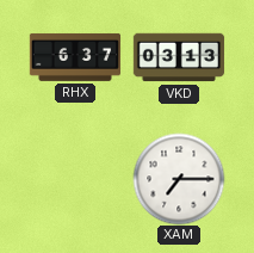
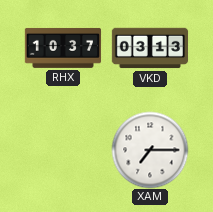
RHX: 6:37 -> 10:37
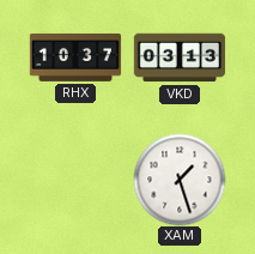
XAM: 7:15 -> 1:27
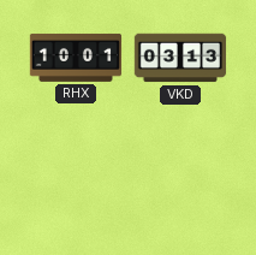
RHX: 10:37 -> 10:01
XAM: 1:27 -> none
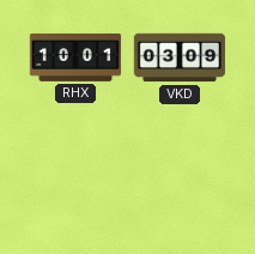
VKD: 03:13 -> 03:09
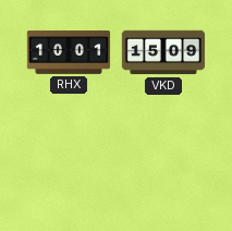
VKD: 03:09 -> 15:09
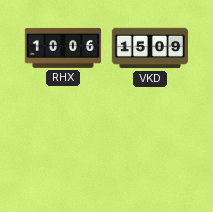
RHX: 10:01 -> 10:06
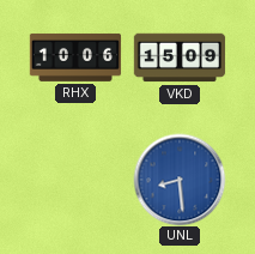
UNL: none -> 8:29
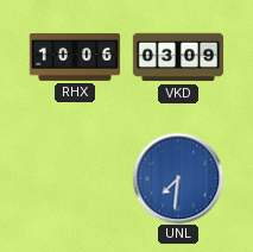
VKD: 15:09 -> 03:09
UNL: 8:29 -> 7:31
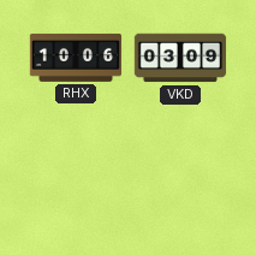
UNL: 7:31 -> none
